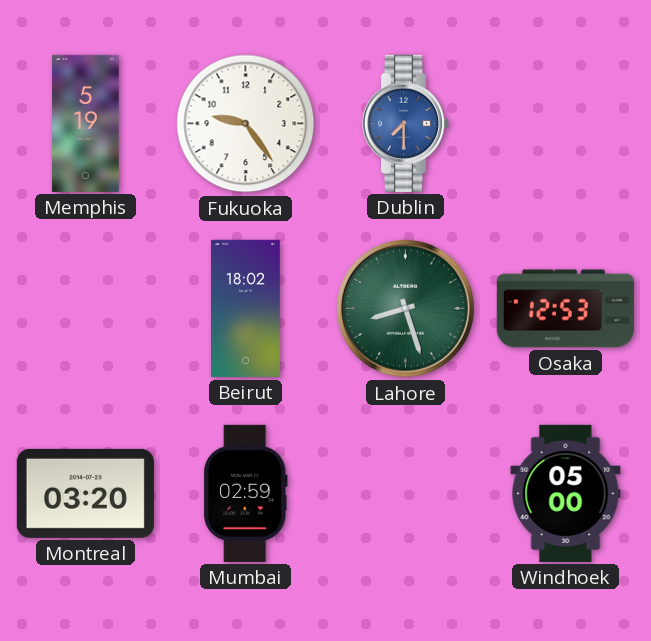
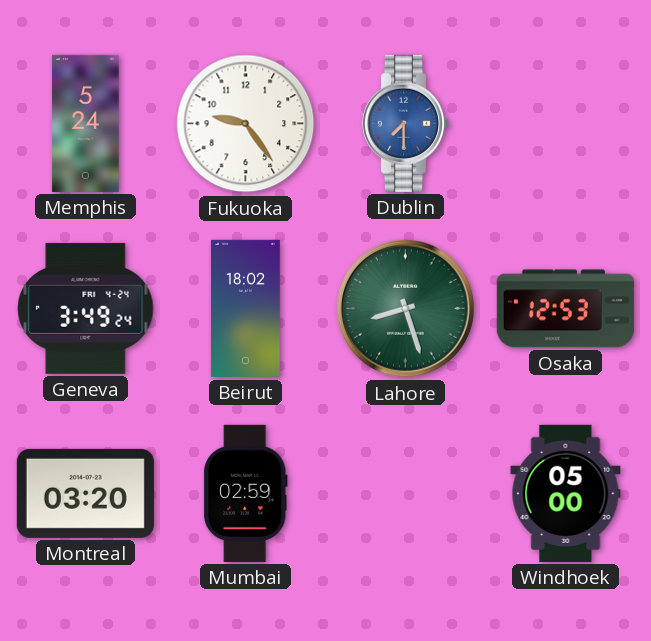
Memphis: 5:19 -> 5:24
Geneva: none -> 3:49
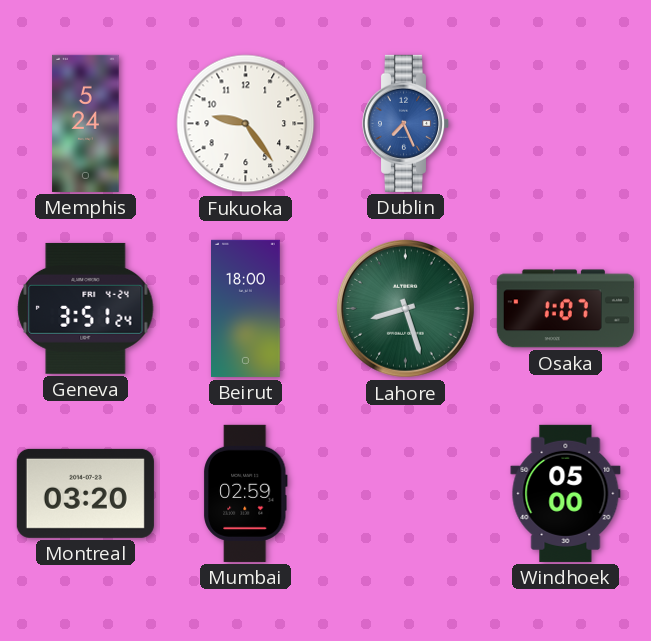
Dublin: 7:30 -> 7:26
Geneva: 3:49 -> 3:51
Beirut: 18:02 -> 18:00
Osaka: 12:53 -> 1:07
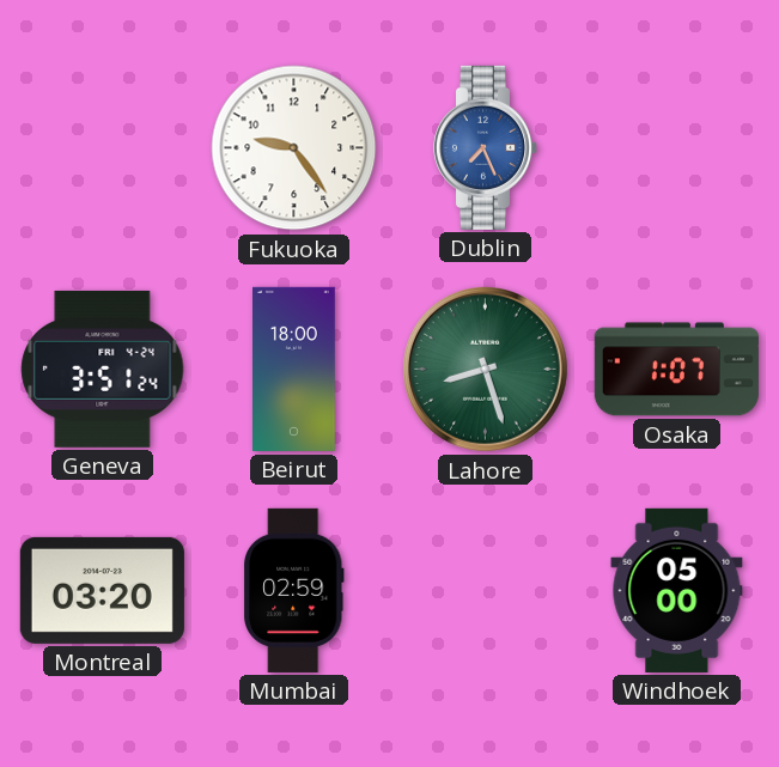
Memphis: 5:24 -> none
